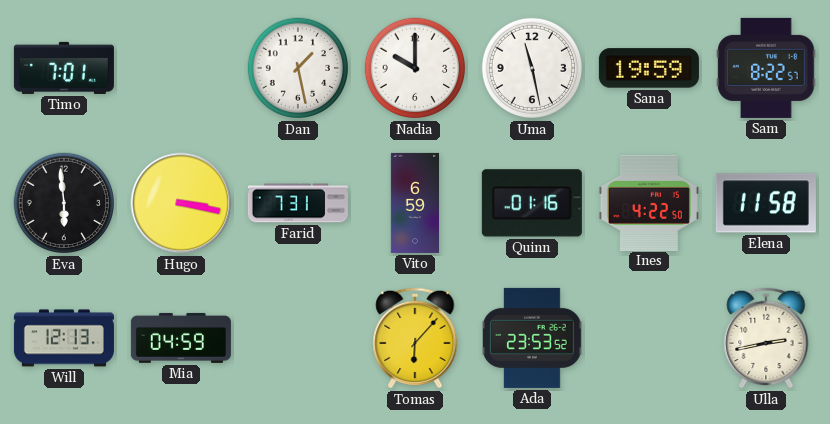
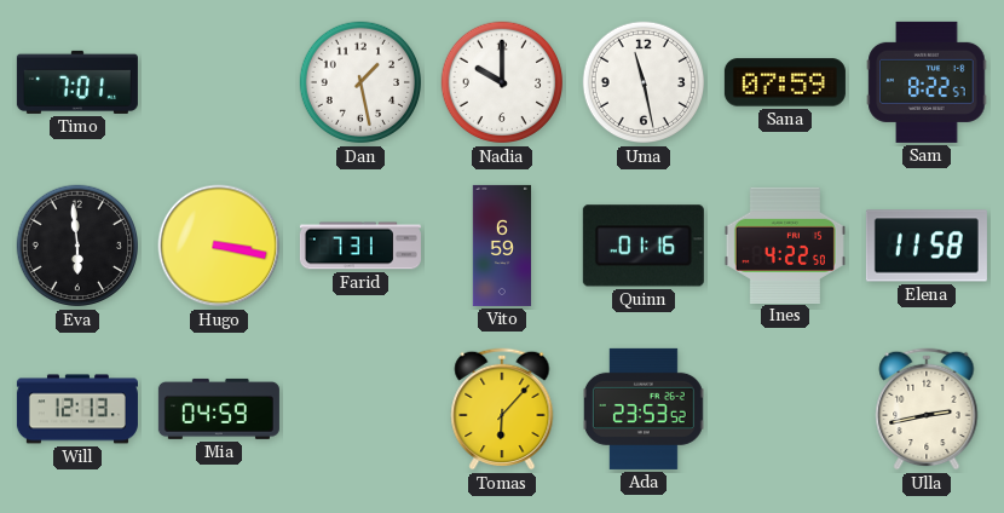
Sana: 19:59 -> 07:59
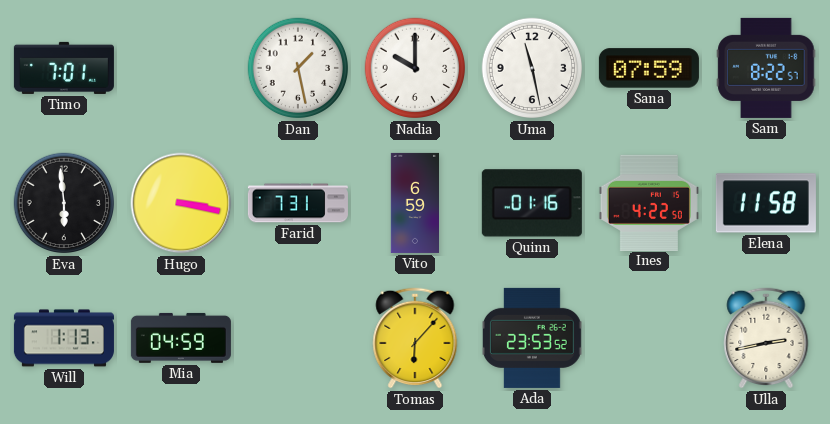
Will: 12:13 -> 1:13
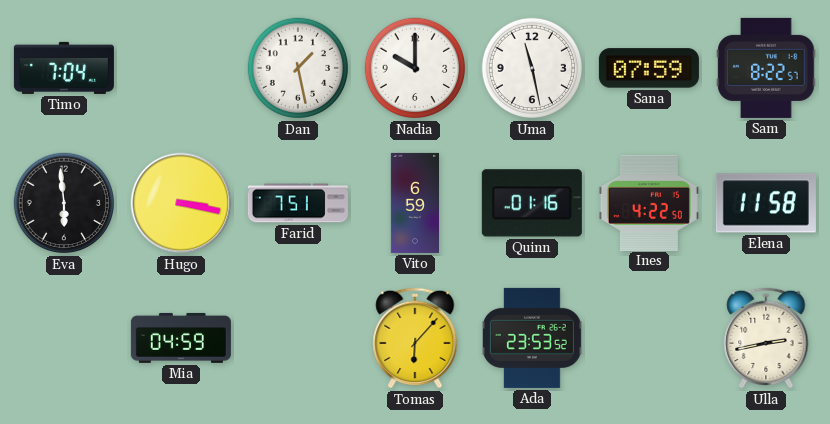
Timo: 7:01 -> 7:04
Farid: 7:31 -> 7:51
Will: 1:13 -> none
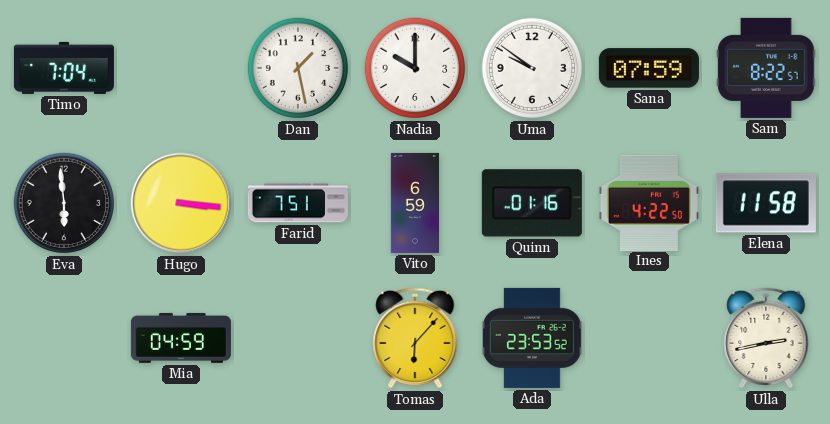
Uma: 11:28 -> 9:51
Hugo: 3:17 -> 3:16
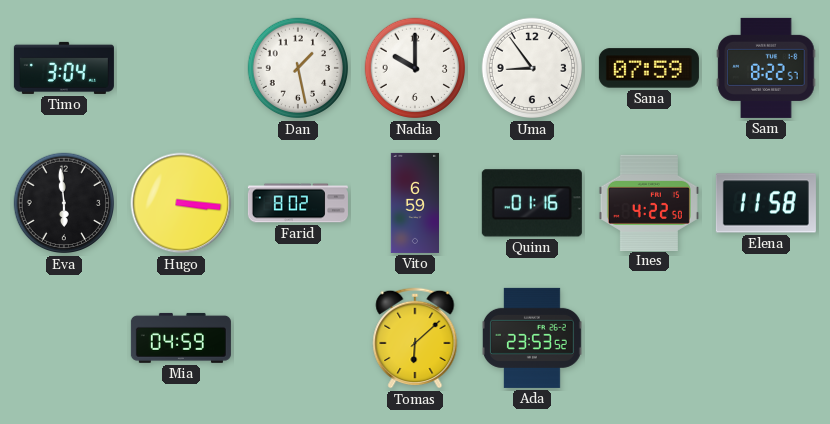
Timo: 7:04 -> 3:04
Uma: 9:51 -> 8:54
Farid: 7:51 -> 8:02
Tomas: 6:07 -> 6:08
Ulla: 2:43 -> none
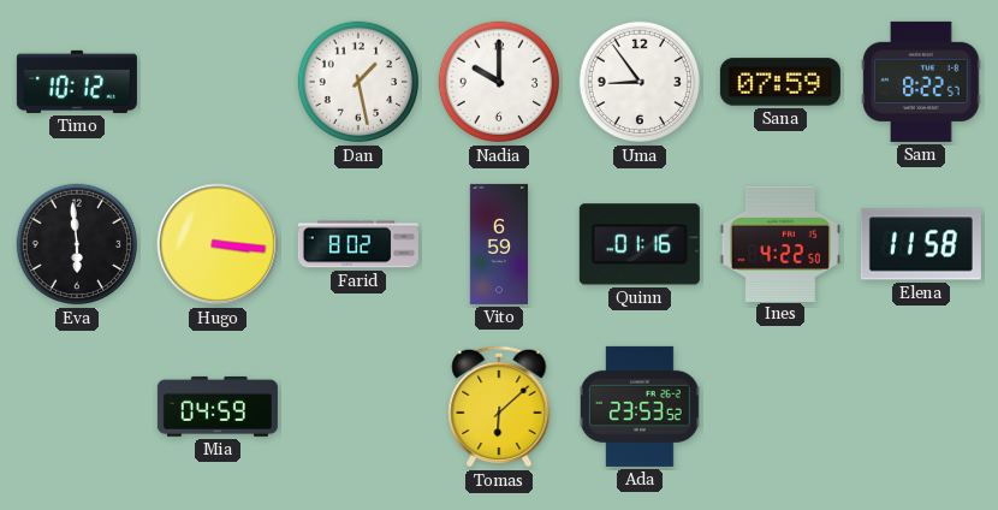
Timo: 3:04 -> 10:12
